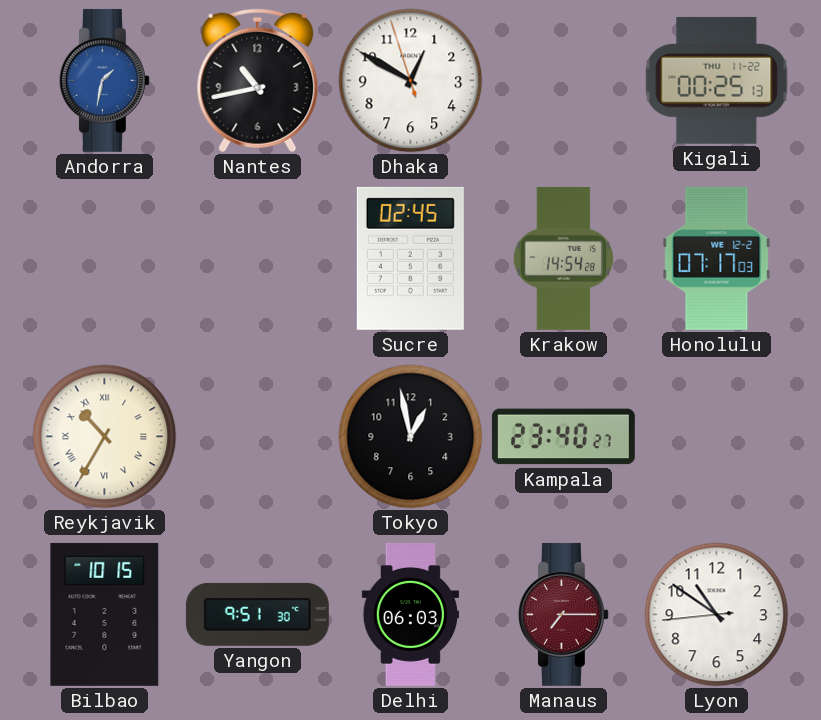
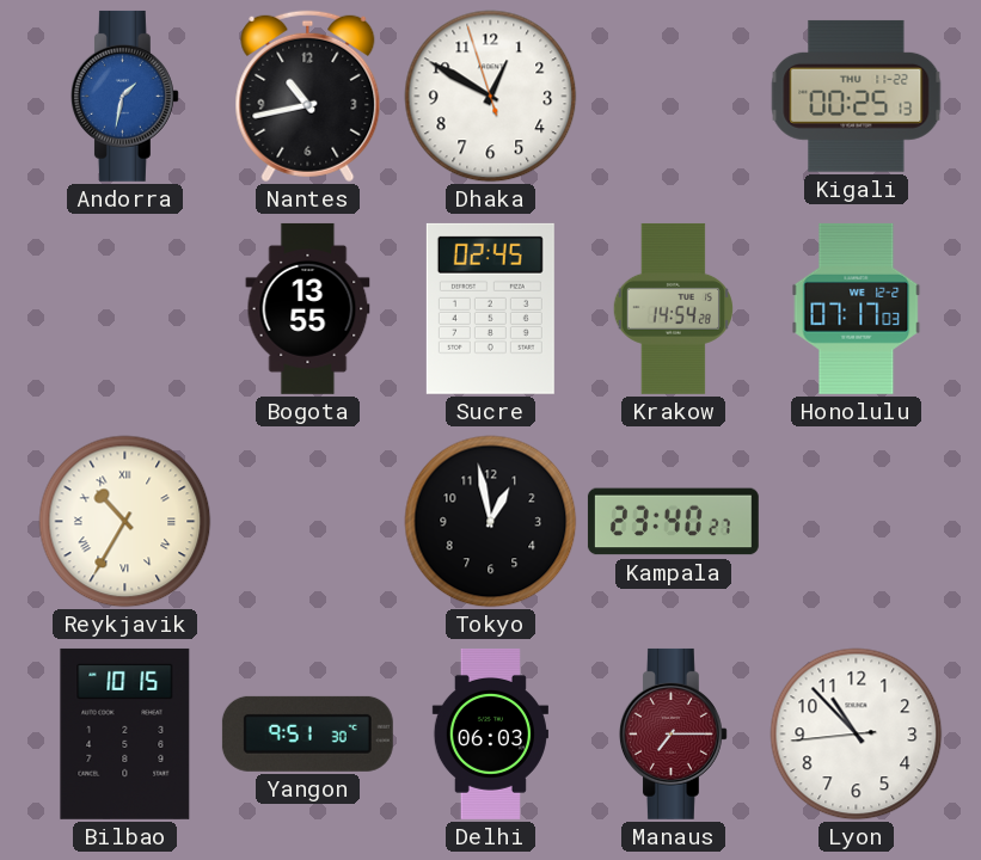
Bogota: none -> 13:55
Lyon: 10:50 -> 10:52
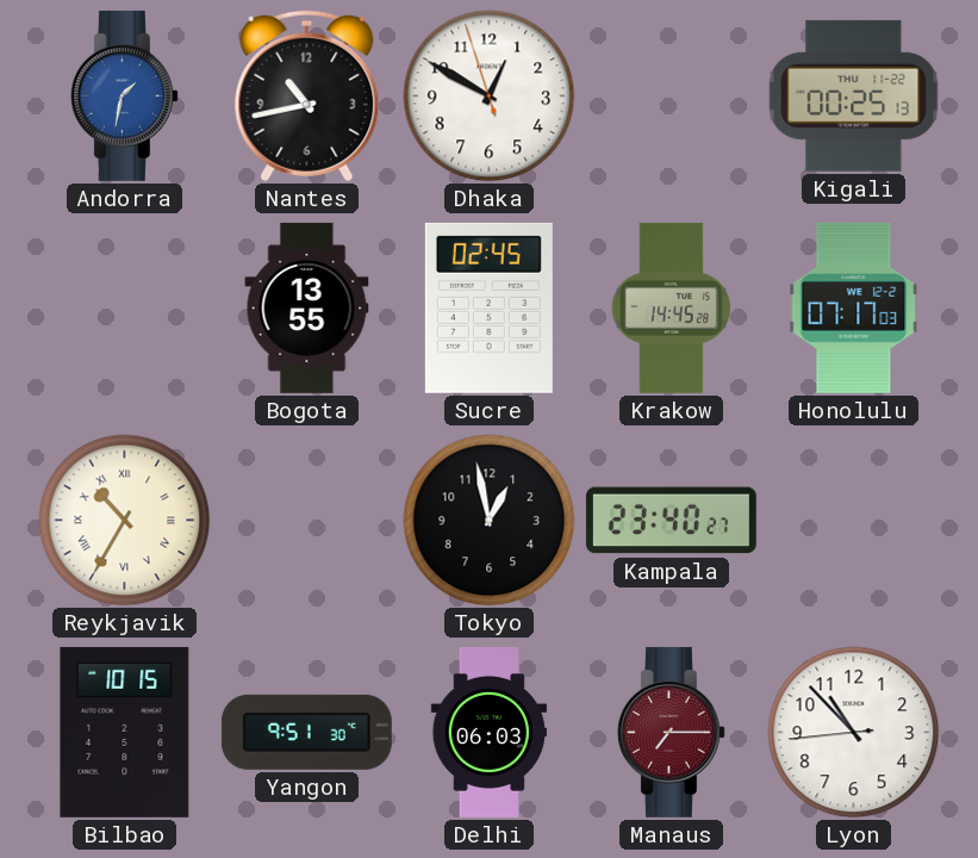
Krakow: 14:54 -> 14:45
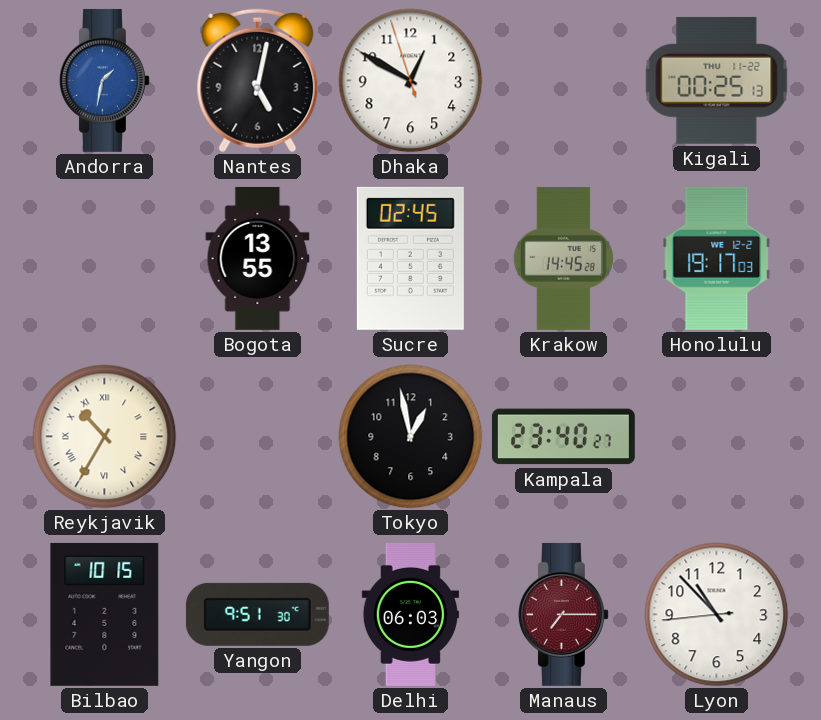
Nantes: 10:43 -> 5:02
Honolulu: 07:17 -> 19:17
